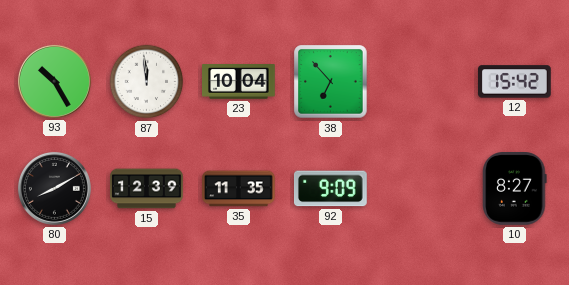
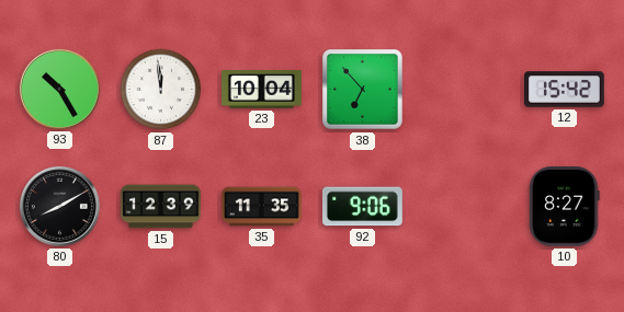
92: 9:09 -> 9:06
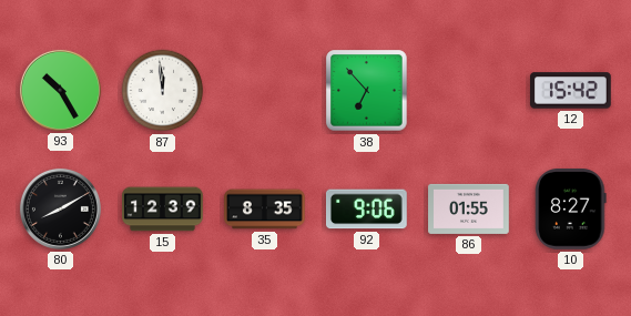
23: 10:04 -> none
35: 11:35 -> 8:35
86: none -> 01:55
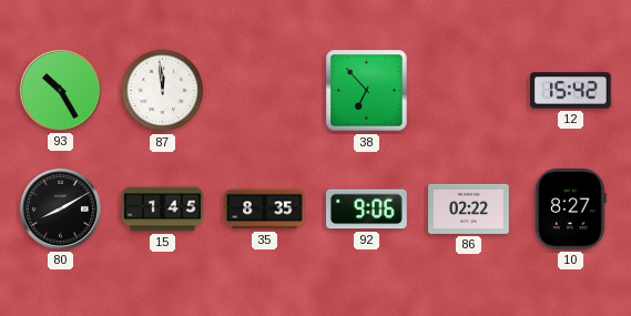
15: 12:39 -> 1:45
86: 01:55 -> 02:22
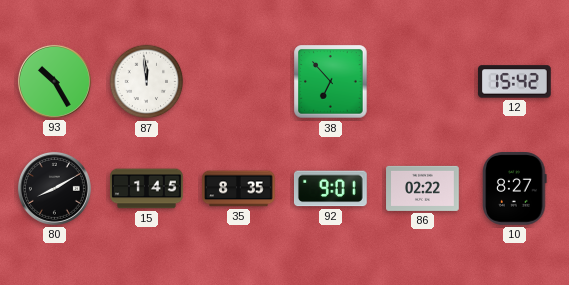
92: 9:06 -> 9:01
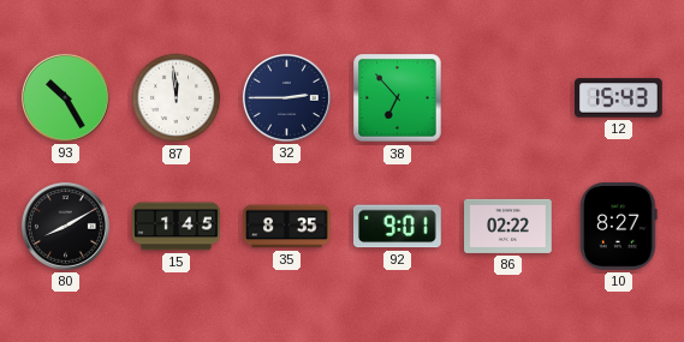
32: none -> 2:45
12: 15:42 -> 15:43
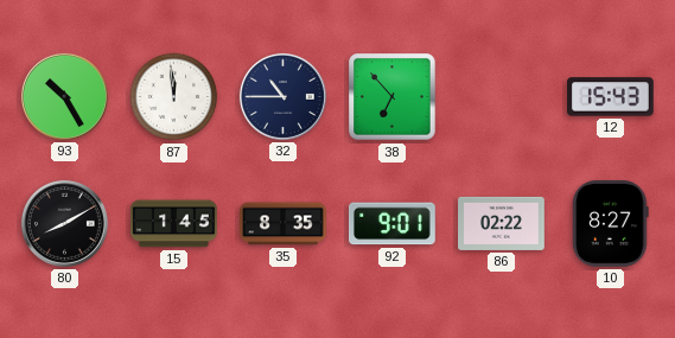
32: 2:45 -> 10:45
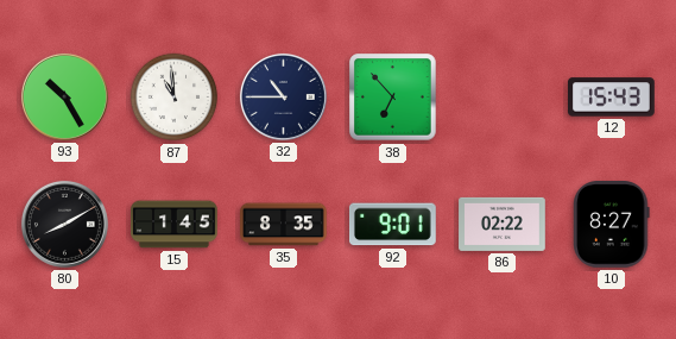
87: 11:59 -> 10:59
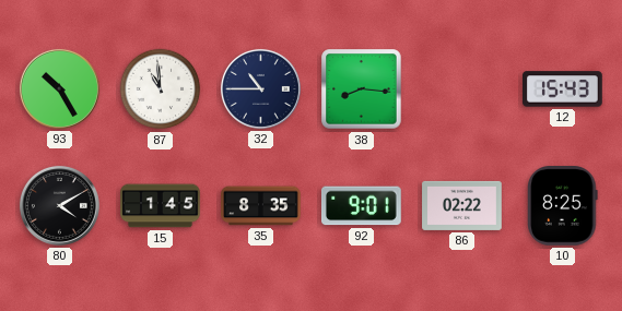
38: 6:53 -> 8:16
80: 8:10 -> 4:10
10: 8:27 -> 8:25
